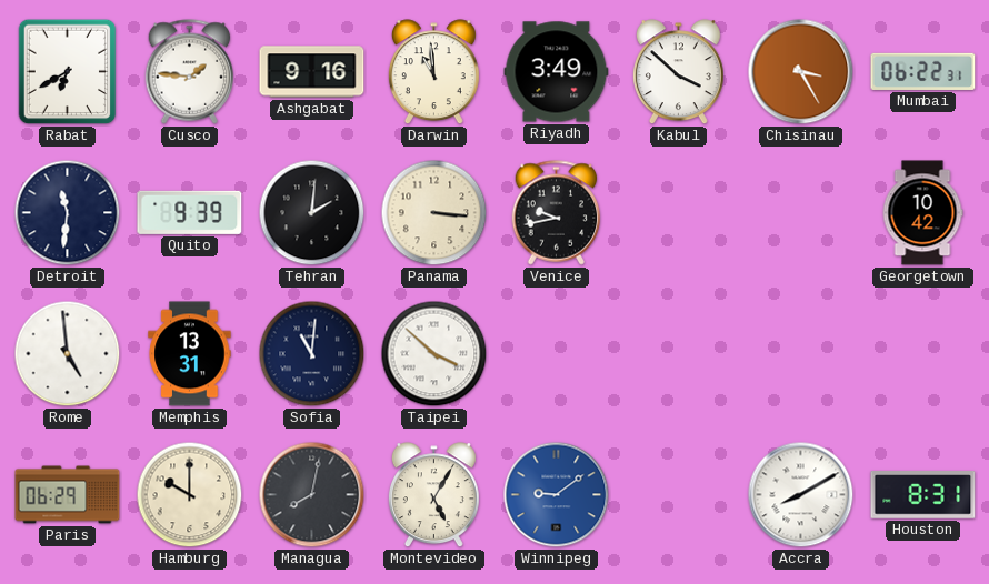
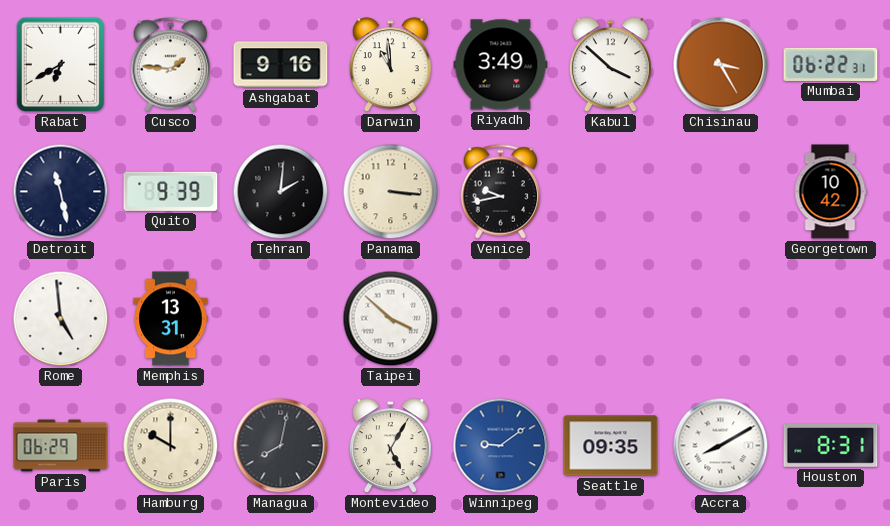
Detroit: 11:31 -> 11:28
Sofia: 11:01 -> none
Seattle: none -> 09:35
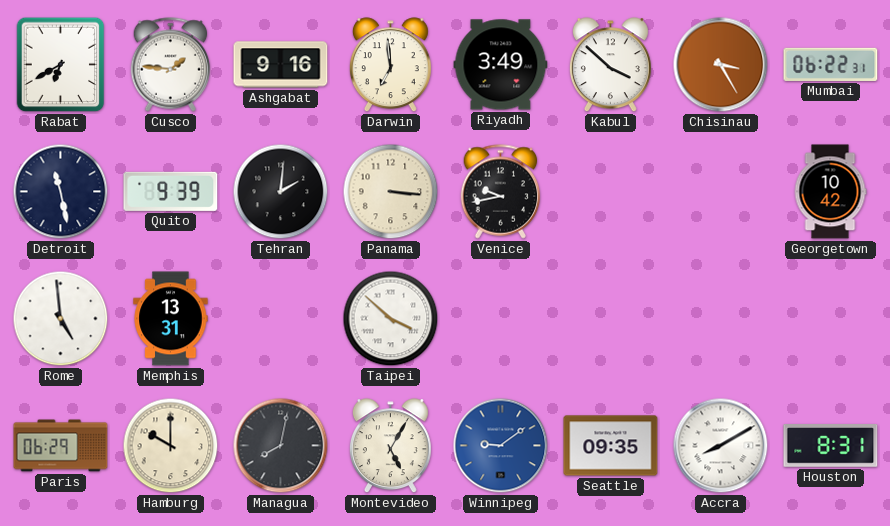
Darwin: 10:59 -> 6:59
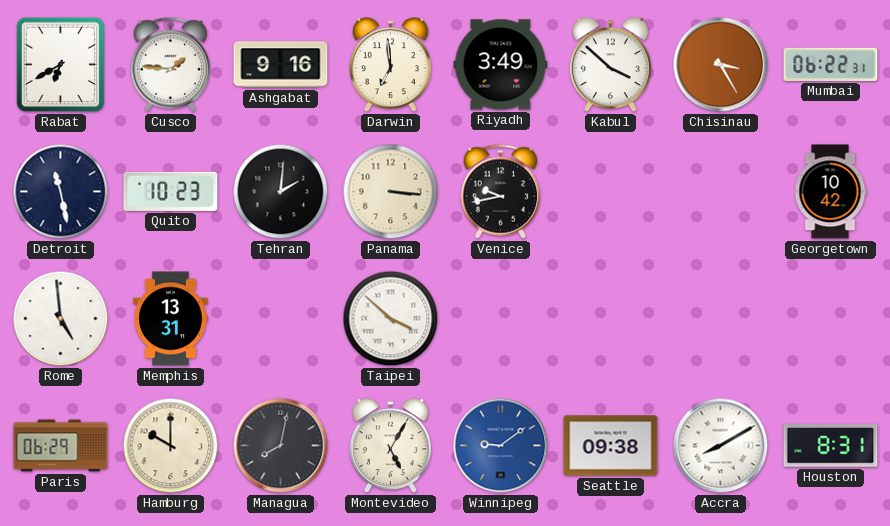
Quito: 9:39 -> 10:23
Seattle: 09:35 -> 09:38
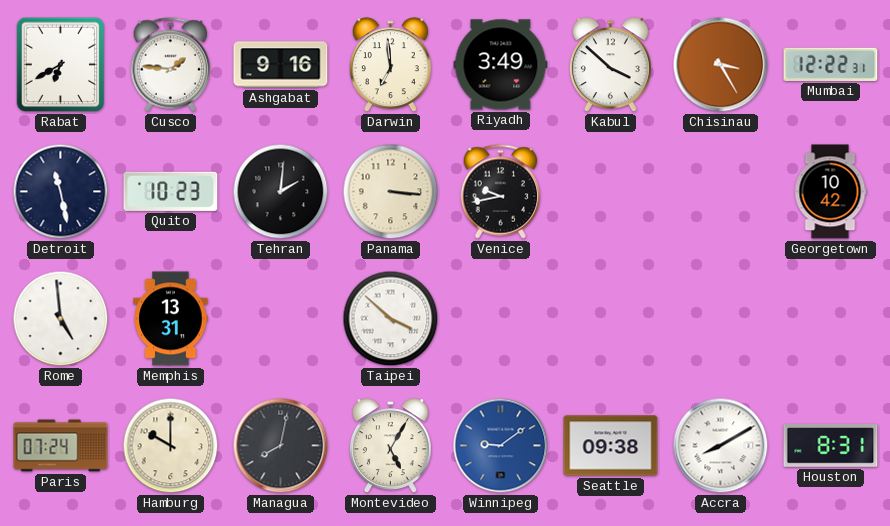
Mumbai: 06:22 -> 12:22
Paris: 06:29 -> 07:24
